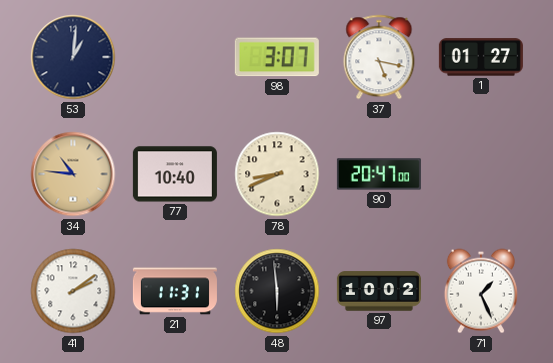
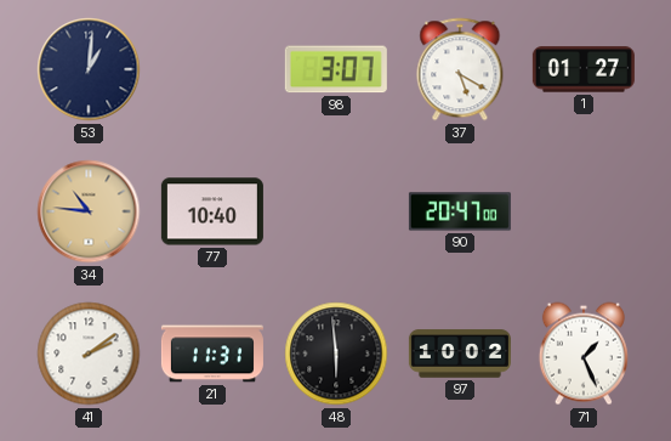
37: 5:17 -> 5:20
78: 8:41 -> none
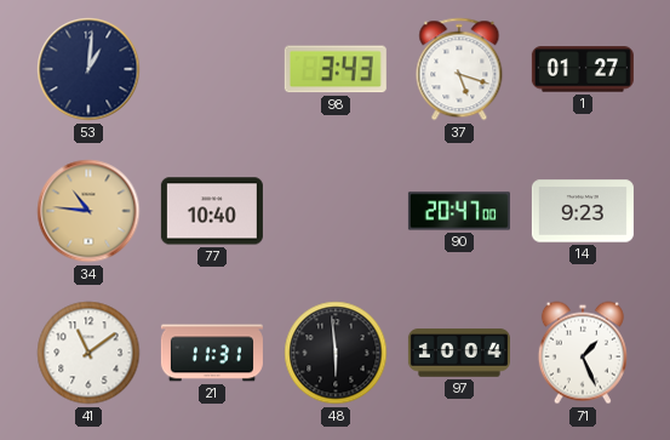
98: 3:07 -> 3:43
37: 5:20 -> 5:18
14: none -> 9:23
41: 2:09 -> 11:09
97: 10:02 -> 10:04
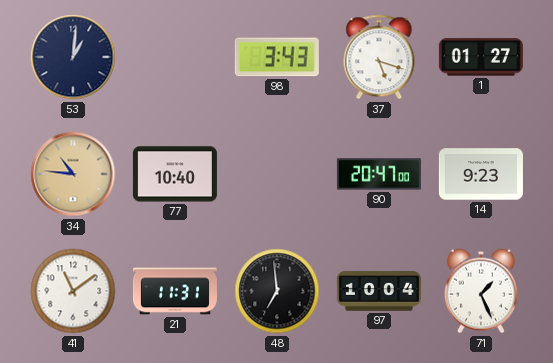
48: 5:59 -> 6:59
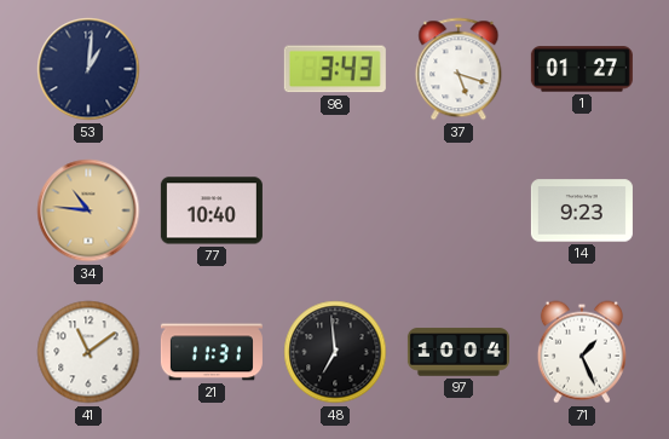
90: 20:47 -> none
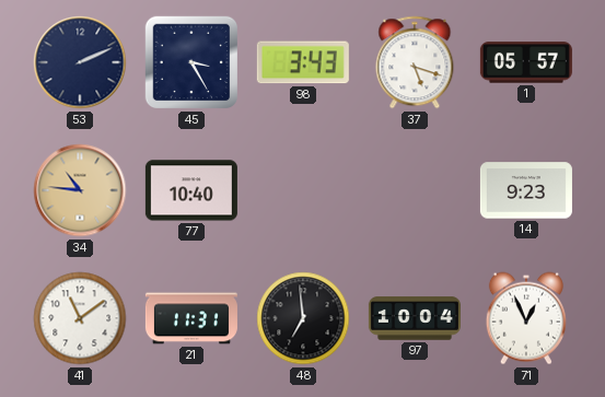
53: 1:01 -> 2:11
45: none -> 3:25
1: 01:27 -> 05:57
71: 1:26 -> 12:56
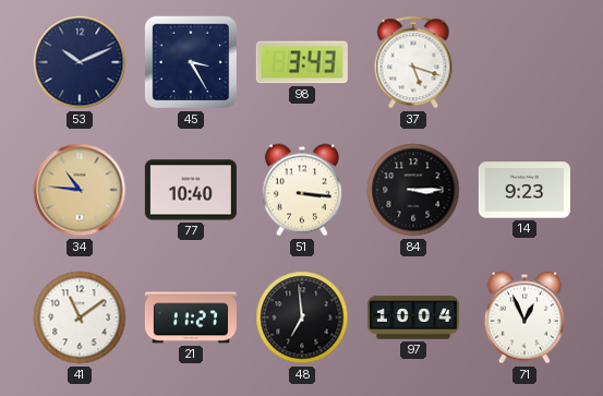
53: 2:11 -> 10:11
1: 05:57 -> none
51: none -> 3:16
84: none -> 3:15
21: 11:31 -> 11:27
